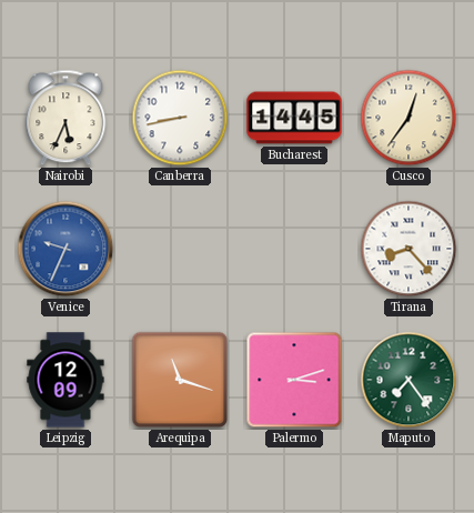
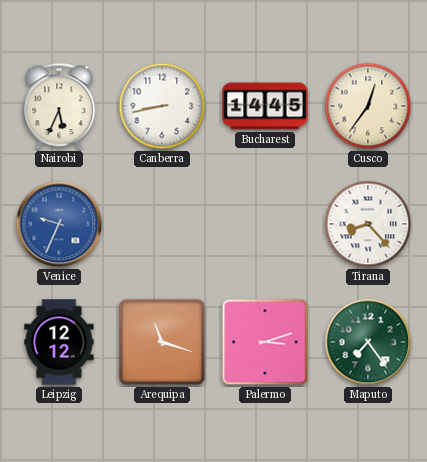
Leipzig: 12:09 -> 12:12
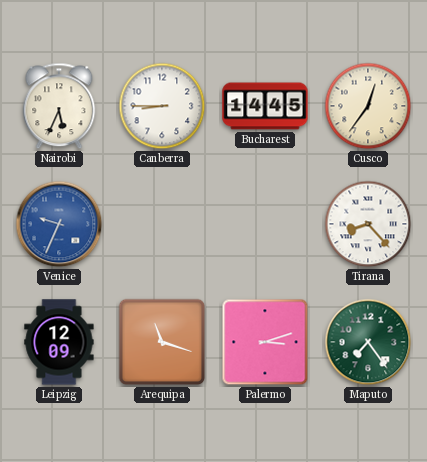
Canberra: 8:43 -> 8:45
Leipzig: 12:12 -> 12:09
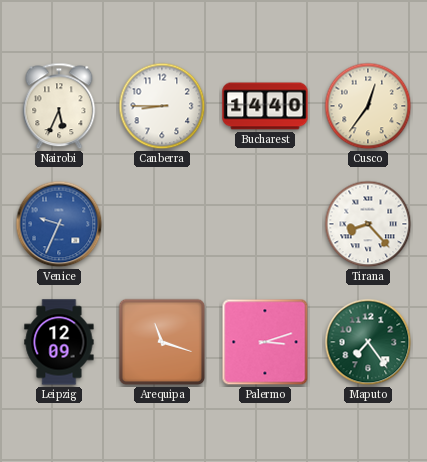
Bucharest: 14:45 -> 14:40
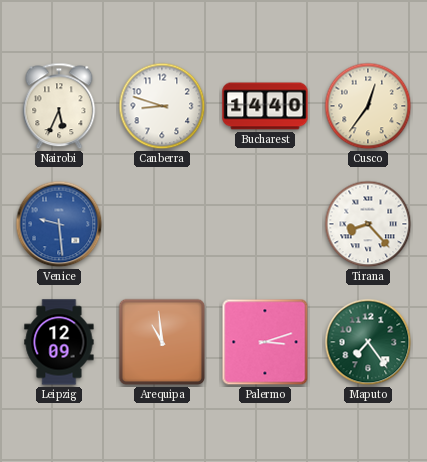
Canberra: 8:45 -> 8:48
Venice: 9:34 -> 9:29
Arequipa: 11:18 -> 10:59
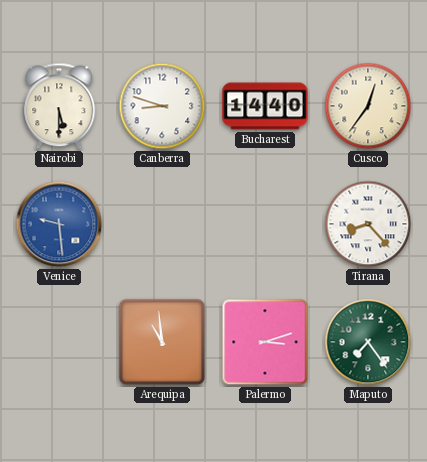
Nairobi: 5:34 -> 5:30
Leipzig: 12:09 -> none
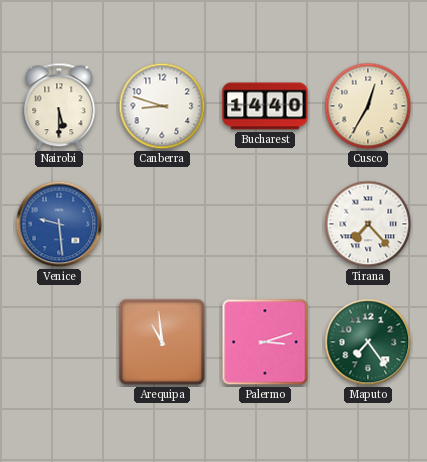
Cusco: 12:36 -> 12:35
Tirana: 8:23 -> 7:23
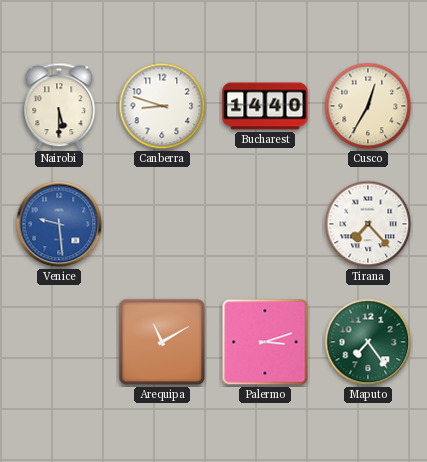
Arequipa: 10:59 -> 11:10
